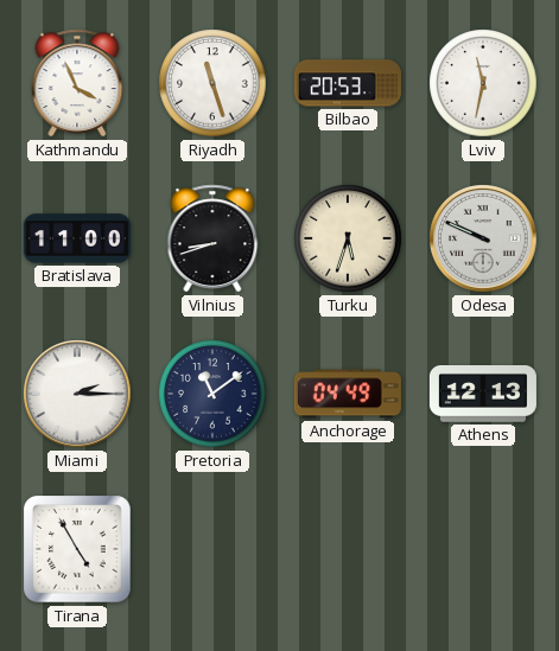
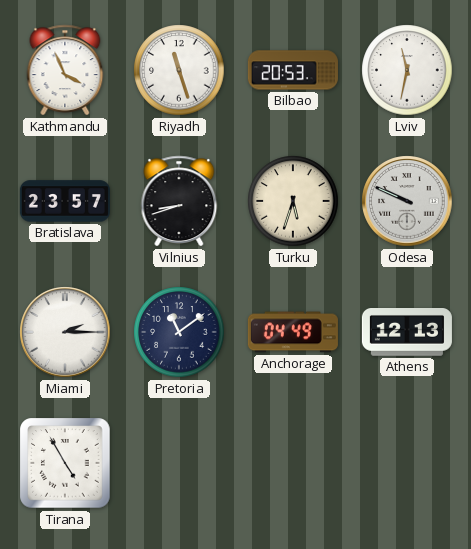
Bratislava: 11:00 -> 23:57
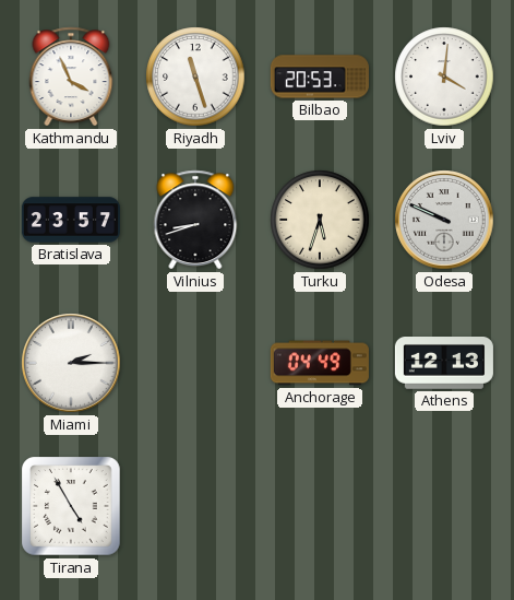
Lviv: 11:32 -> 4:01
Pretoria: 11:09 -> none
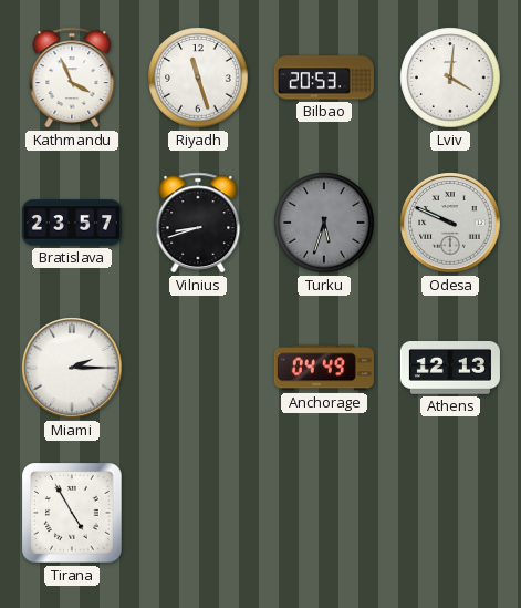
Turku dial: cream -> grey
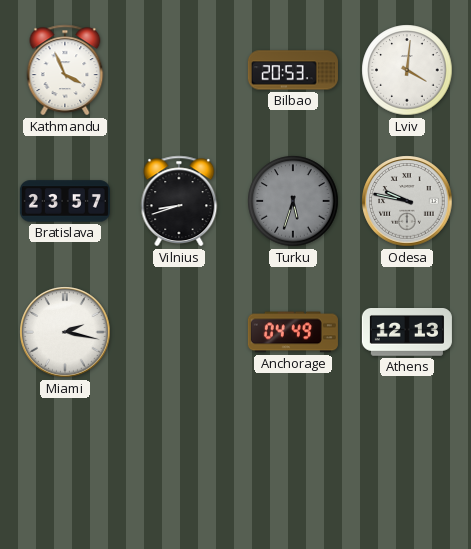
Riyadh: 11:27 -> none
Odesa: 9:49 -> 9:47
Miami: 2:15 -> 2:17
Tirana: 4:55 -> none
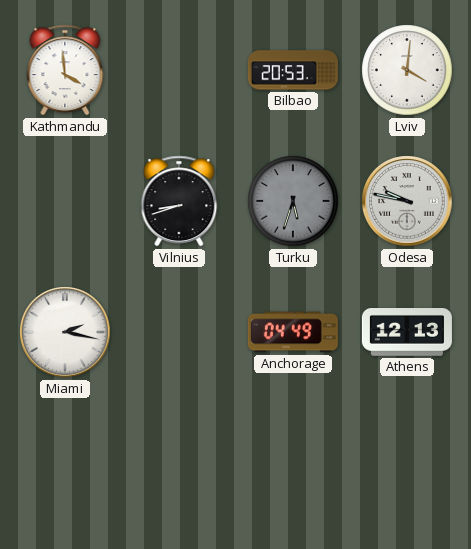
Kathmandu: 3:56 -> 3:59
Bratislava: 23:57 -> none
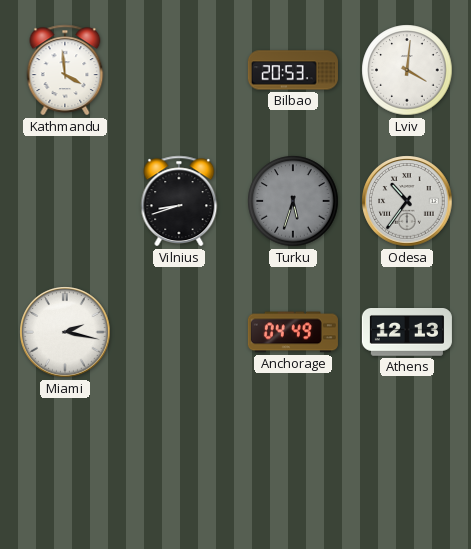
Odesa: 9:47 -> 10:36
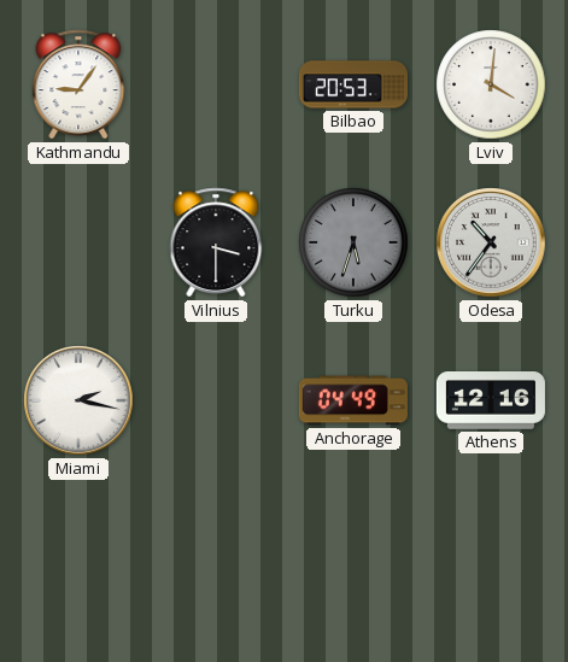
Kathmandu: 3:59 -> 9:06
Vilnius: 8:42 -> 3:30
Athens: 12:13 -> 12:16
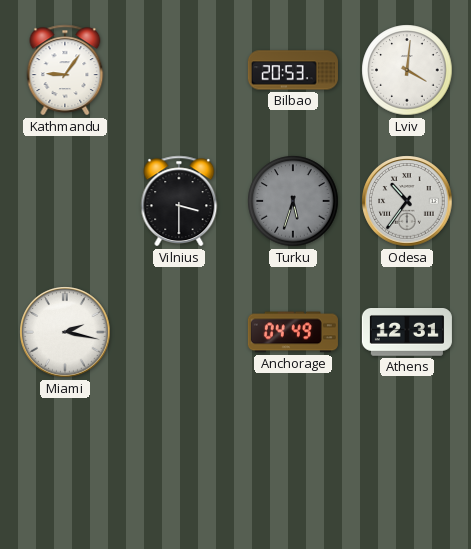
Athens: 12:16 -> 12:31
